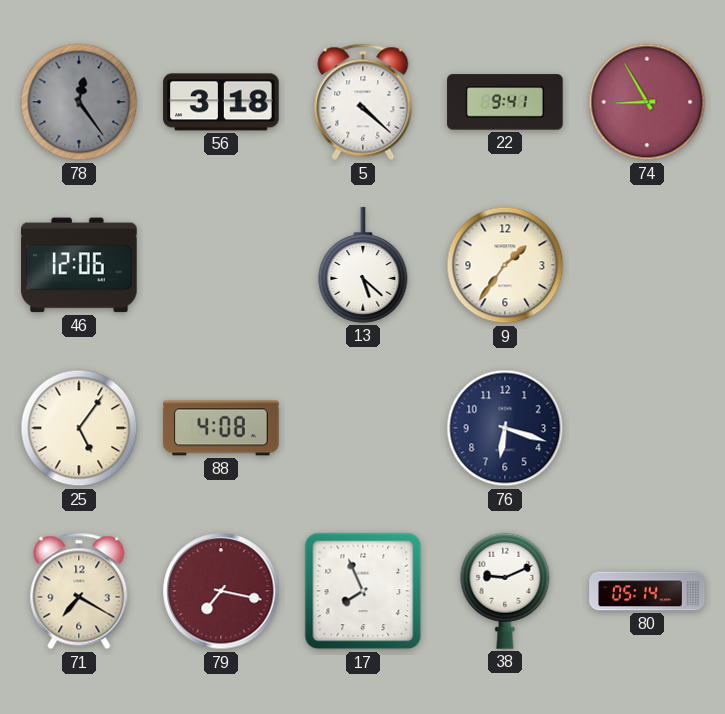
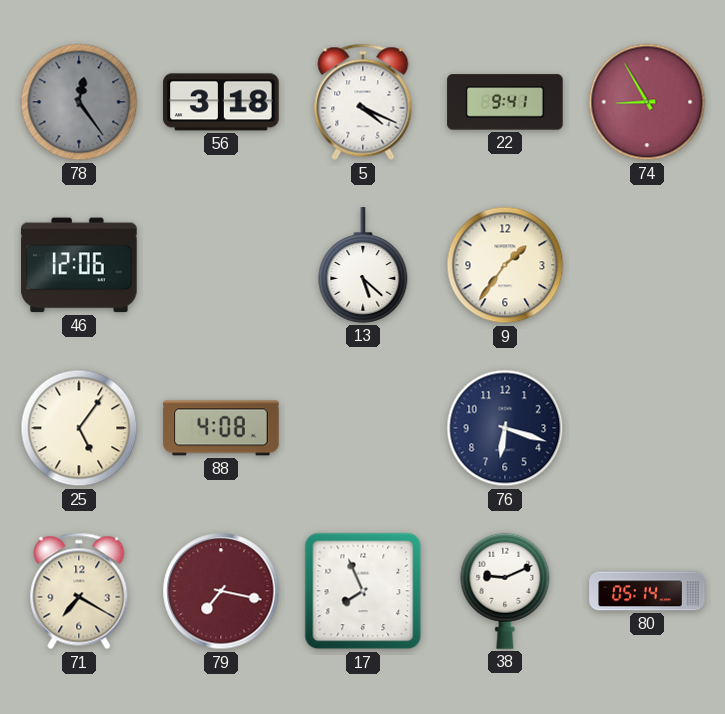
5: 4:22 -> 4:19
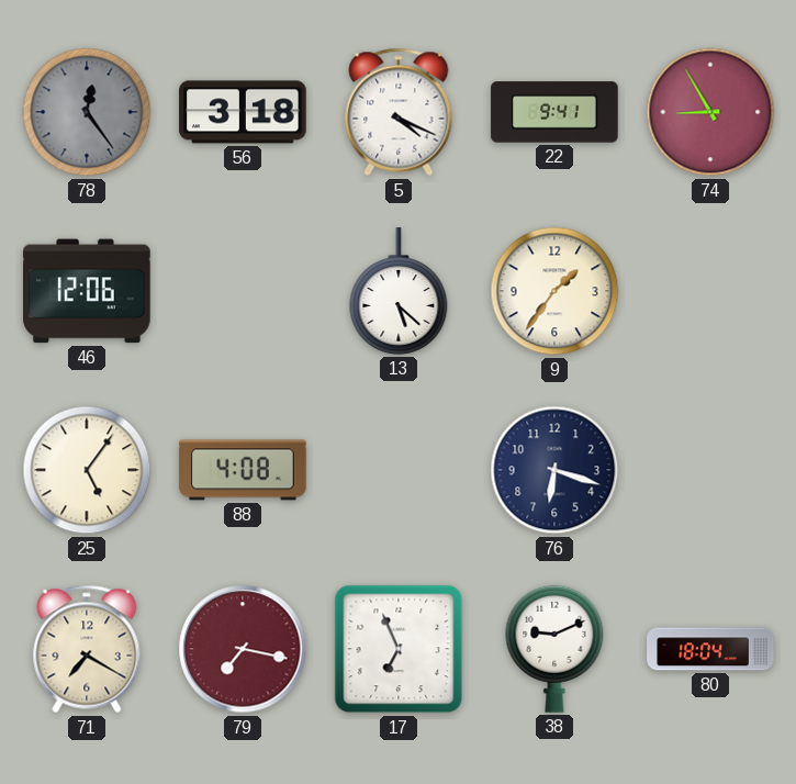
17: 7:56 -> 6:56
80: 05:14 -> 18:04
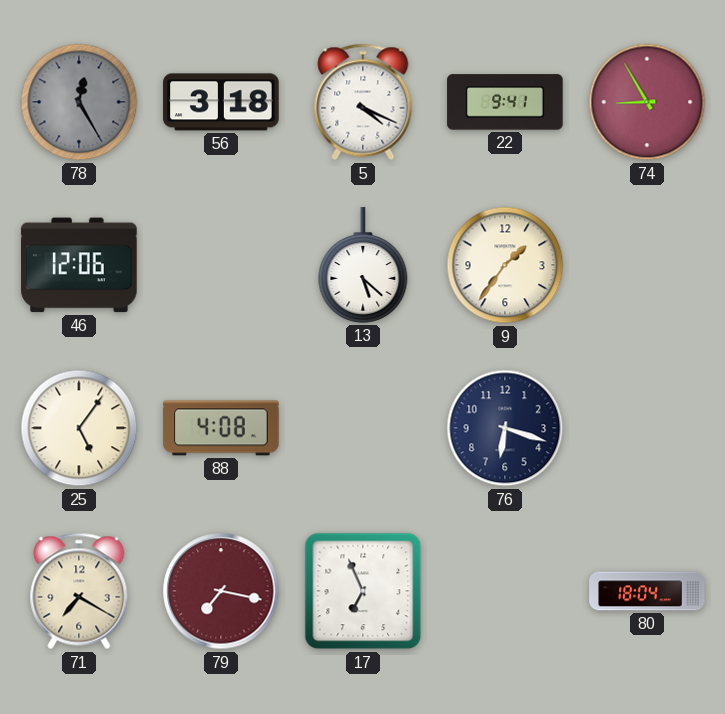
78: 12:24 -> 12:25
38: 9:11 -> none
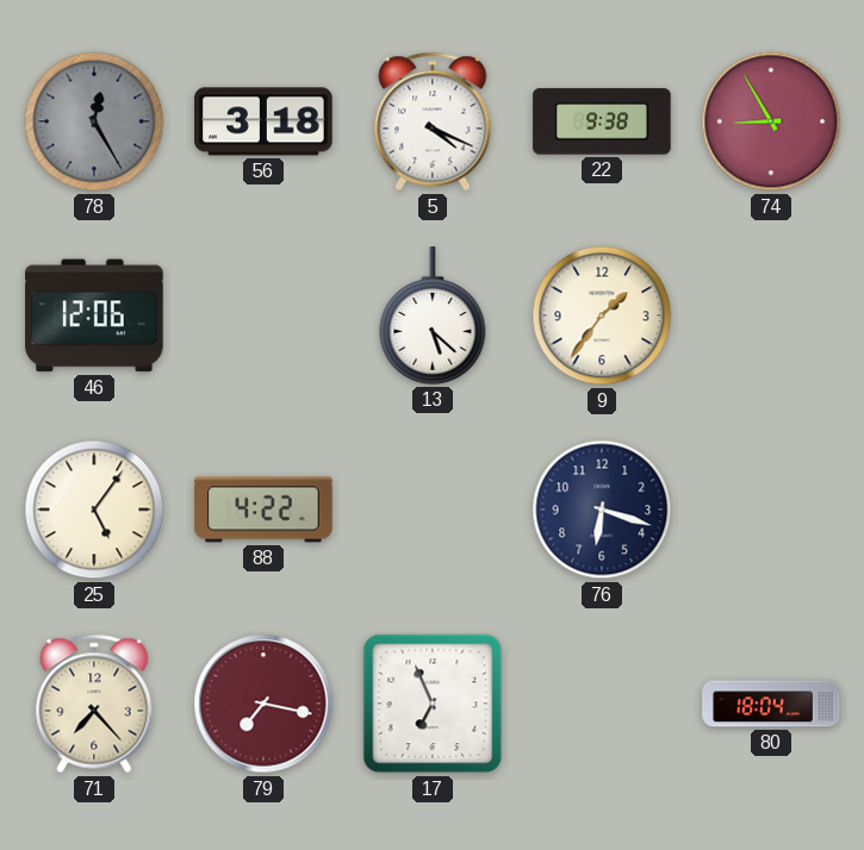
22: 9:41 -> 9:38
88: 4:08 -> 4:22
71: 7:20 -> 7:23
